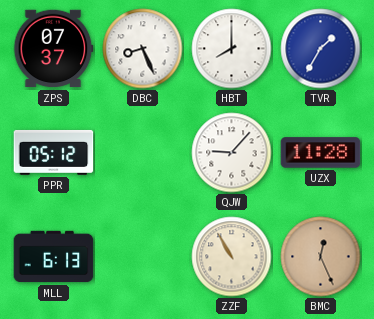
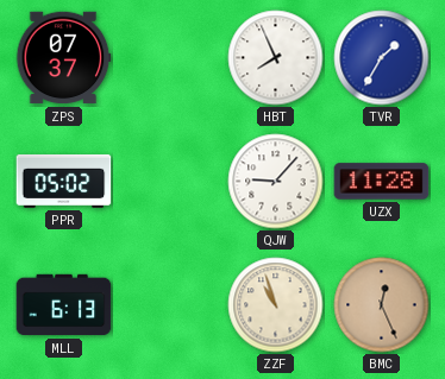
DBC: 8:26 -> none
HBT: 8:00 -> 7:56
PPR: 05:12 -> 05:02
ZZF: 10:55 -> 10:57
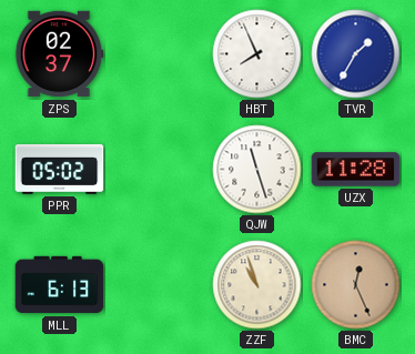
ZPS: 07:37 -> 02:37
QJW: 9:07 -> 11:27
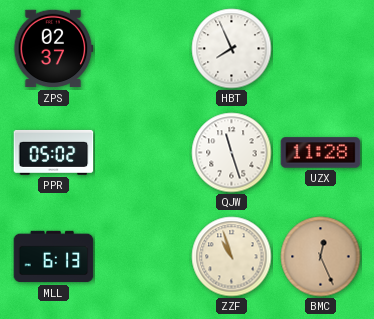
TVR: 1:35 -> none
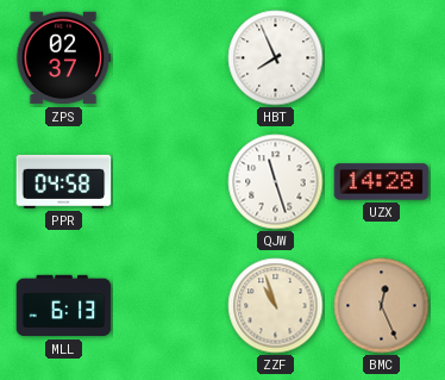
PPR: 05:02 -> 04:58
UZX: 11:28 -> 14:28
